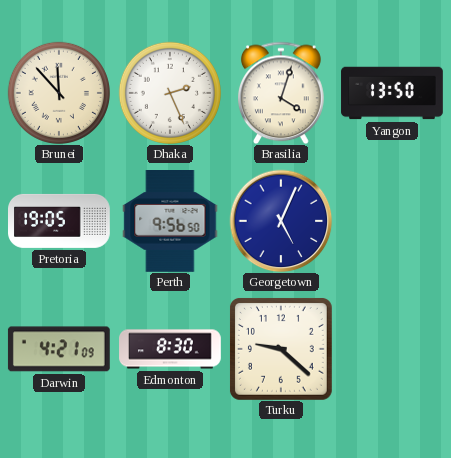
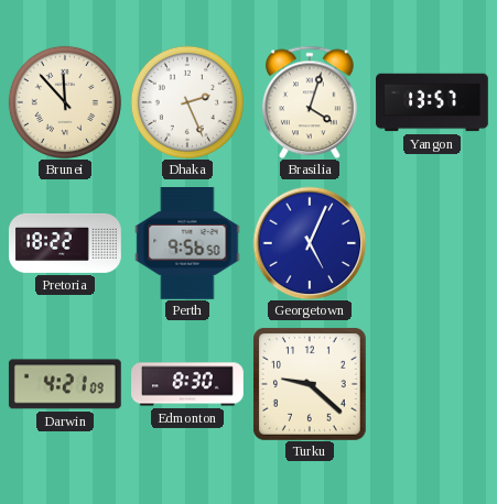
Yangon: 13:50 -> 13:57
Pretoria: 19:05 -> 18:22
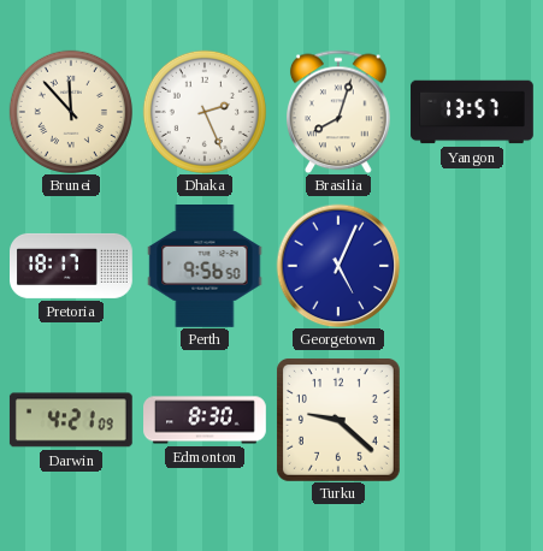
Brasilia: 4:03 -> 8:03
Pretoria: 18:22 -> 18:17
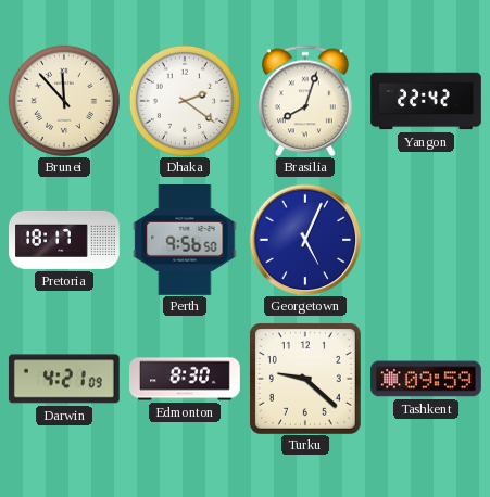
Dhaka: 2:26 -> 2:21
Yangon: 13:57 -> 22:42
Tashkent: none -> 09:59
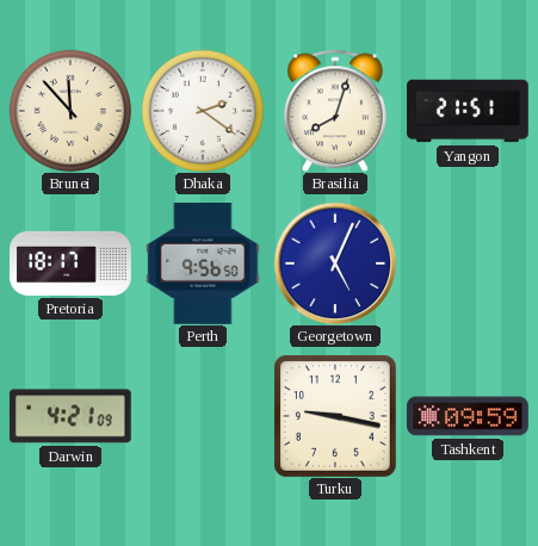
Yangon: 22:42 -> 21:51
Edmonton: 8:30 -> none
Turku: 9:22 -> 9:17
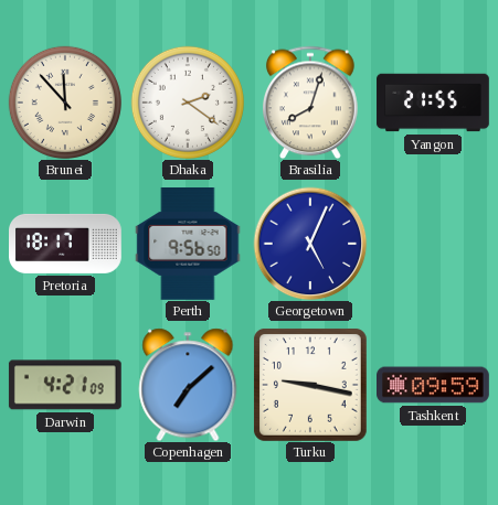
Yangon: 21:51 -> 21:55
Copenhagen: none -> 7:08
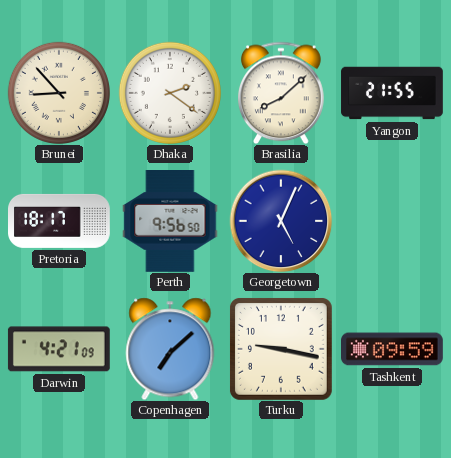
Brunei: 11:53 -> 8:53
Brasilia: 8:03 -> 8:08
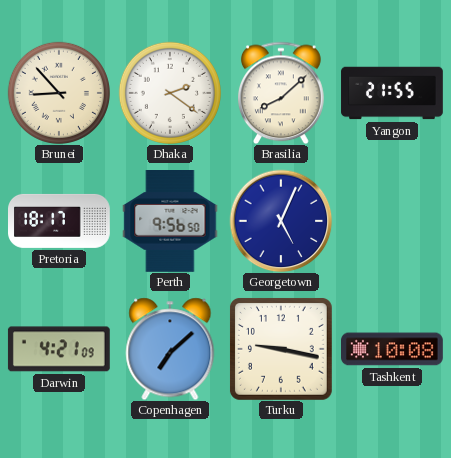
Tashkent: 09:59 -> 10:08
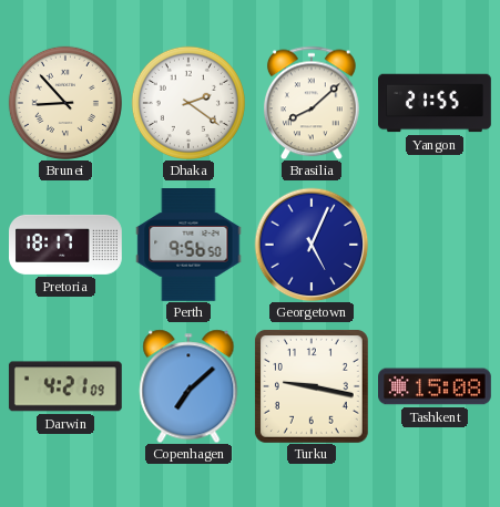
Tashkent: 10:08 -> 15:08
